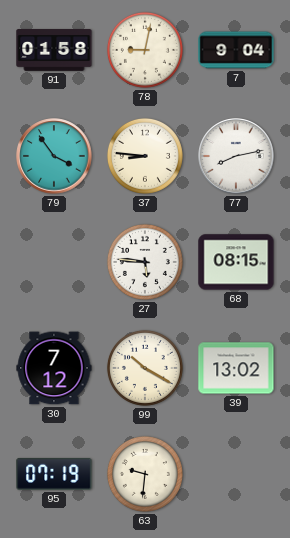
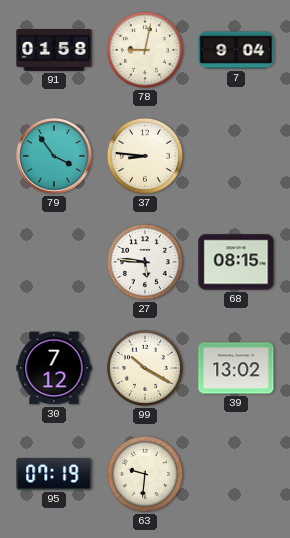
77: 8:13 -> none
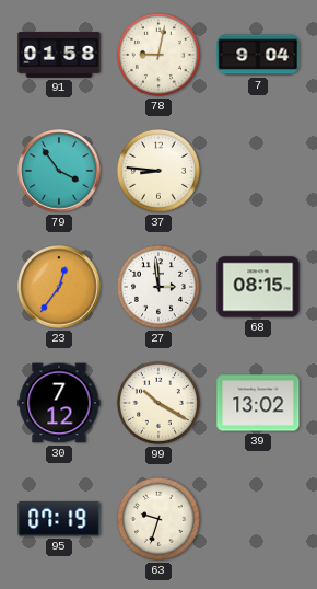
23: none -> 12:36
27: 5:46 -> 2:59
63: 9:31 -> 9:33
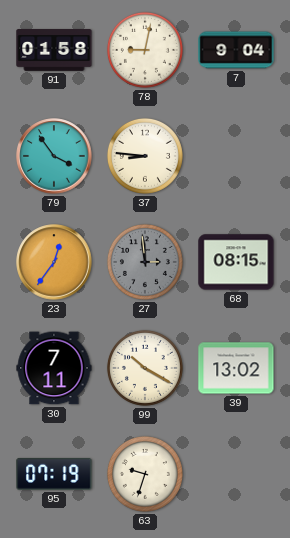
27 dial: white -> grey
30: 7:12 -> 7:11
